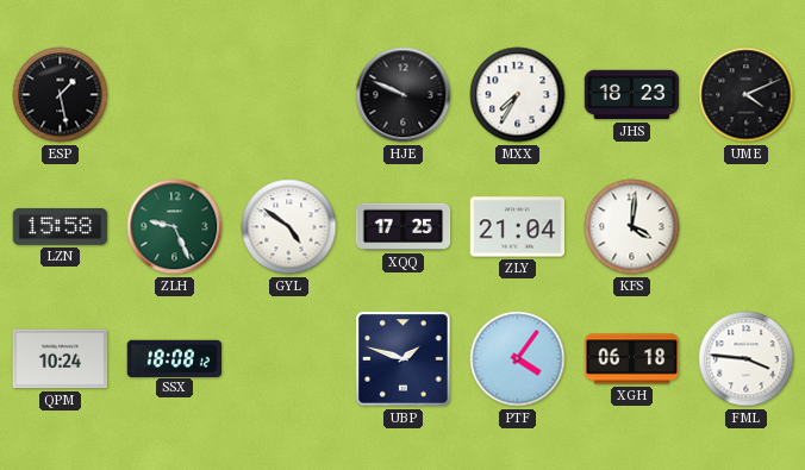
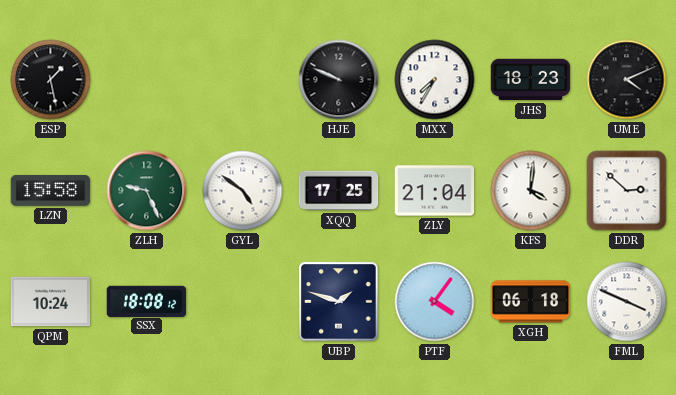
DDR: none -> 2:52
FML: 3:46 -> 3:49
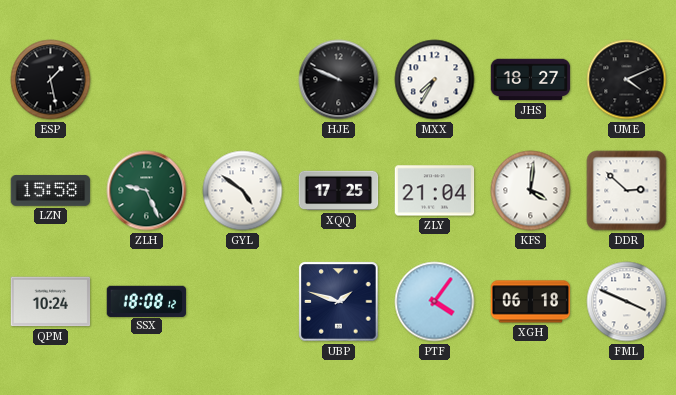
JHS: 18:23 -> 18:27
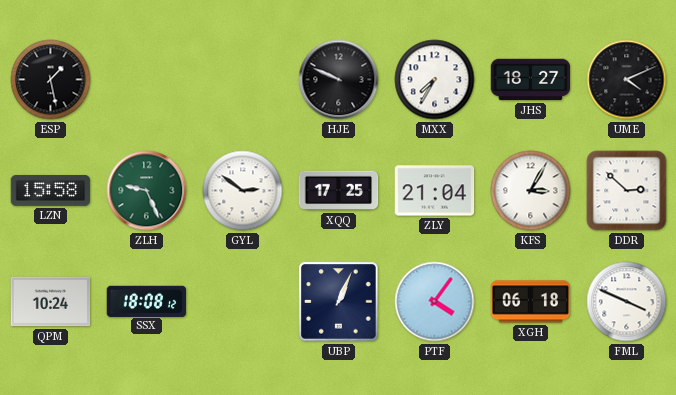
GYL: 4:51 -> 2:51
KFS: 4:01 -> 3:05
UBP: 1:48 -> 1:04
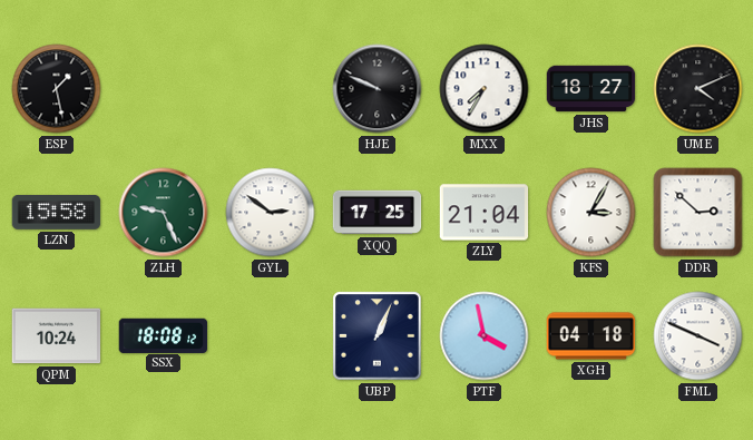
PTF: 4:06 -> 3:58
XGH: 06:18 -> 04:18
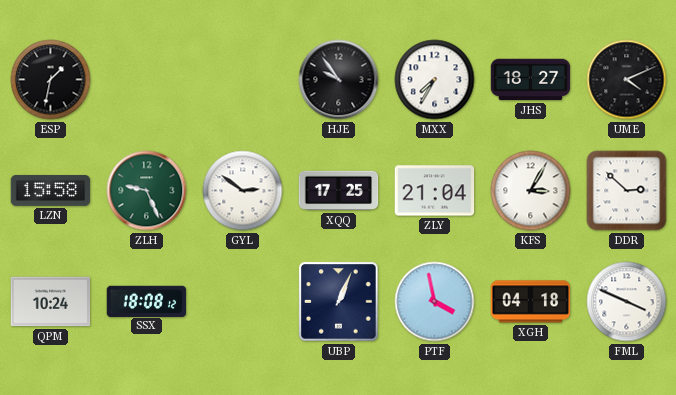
ESP: 1:28 -> 1:32
HJE: 9:49 -> 9:54
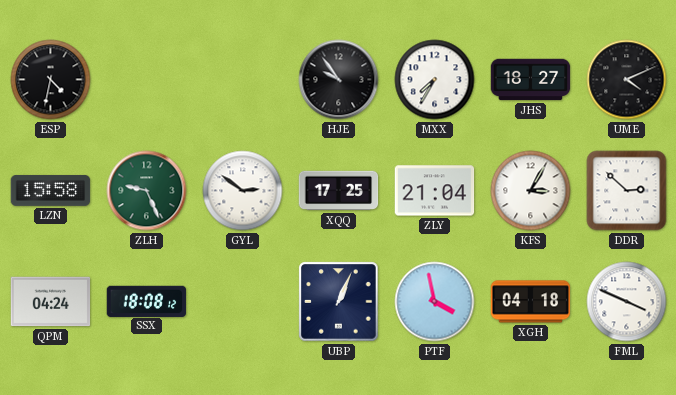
ESP: 1:32 -> 4:32
QPM: 10:24 -> 04:24
